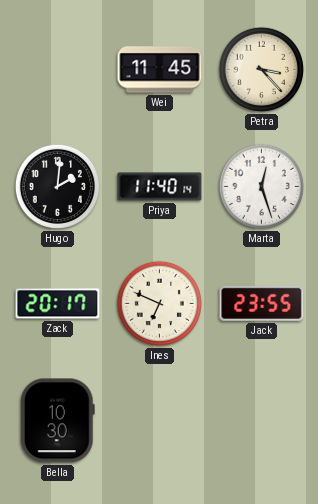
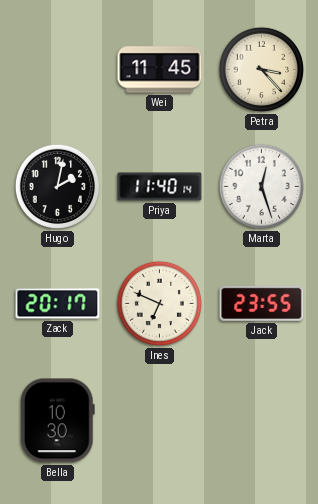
Hugo: 2:01 -> 2:02
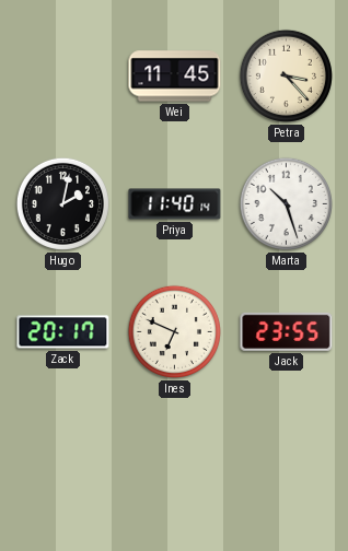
Marta: 12:27 -> 10:27
Bella: 10:30 -> none
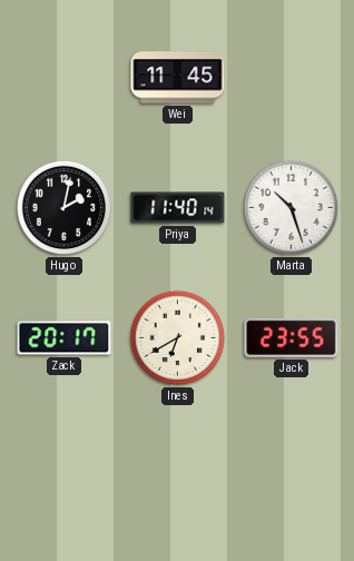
Petra: 3:23 -> none
Ines: 6:49 -> 6:40
